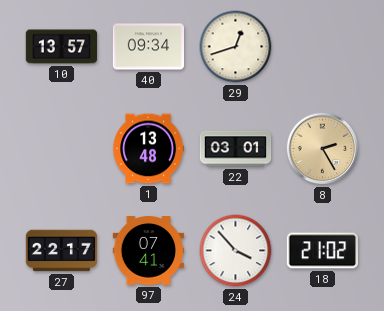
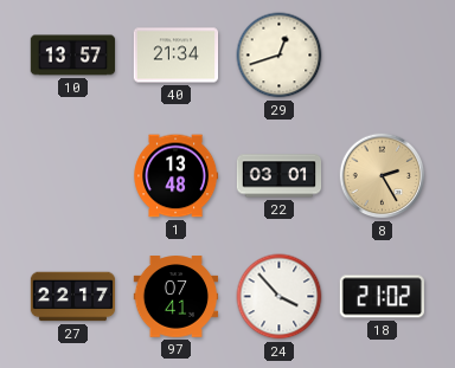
40: 09:34 -> 21:34
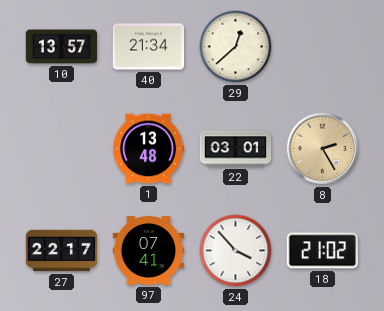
29: 12:42 -> 12:38
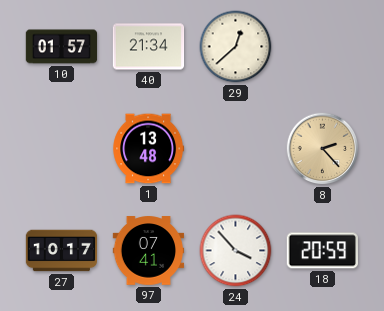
10: 13:57 -> 01:57
22: 03:01 -> none
8: 2:25 -> 2:23
27: 22:17 -> 10:17
18: 21:02 -> 20:59
